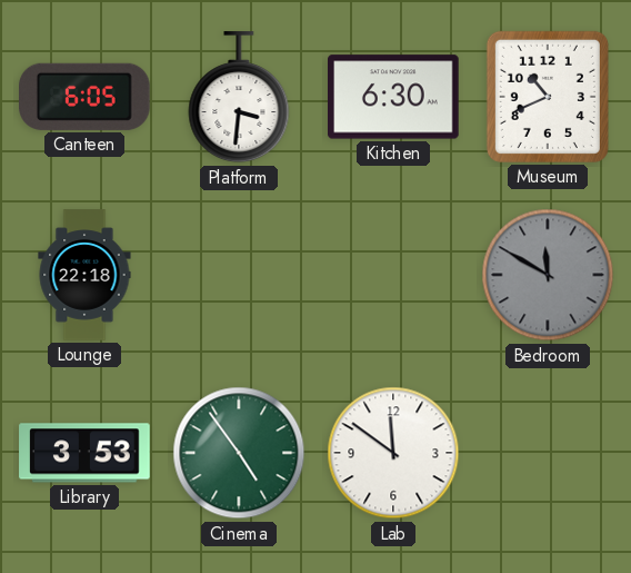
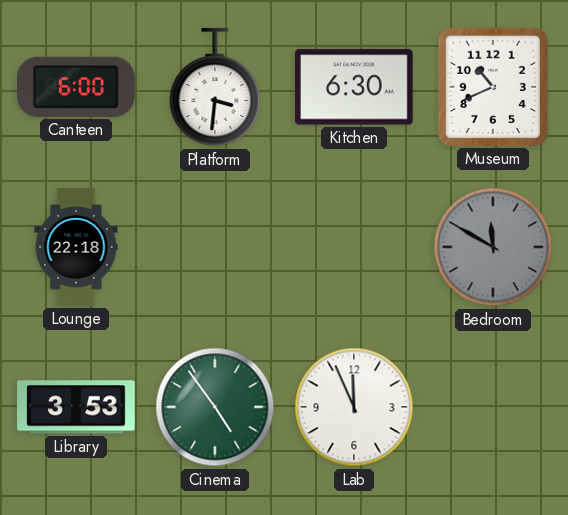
Canteen: 6:05 -> 6:00
Lab: 11:51 -> 11:56
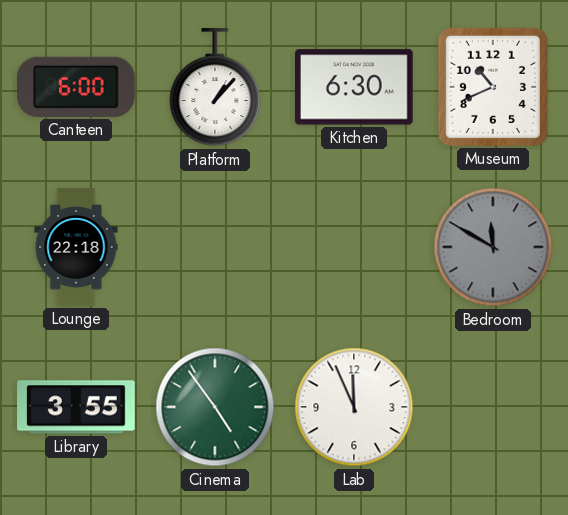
Platform: 3:31 -> 1:07
Library: 3:53 -> 3:55
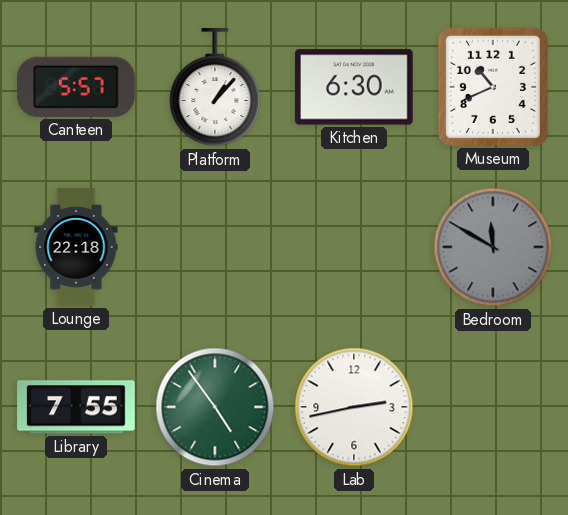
Canteen: 6:00 -> 5:57
Library: 3:55 -> 7:55
Lab: 11:56 -> 2:43
